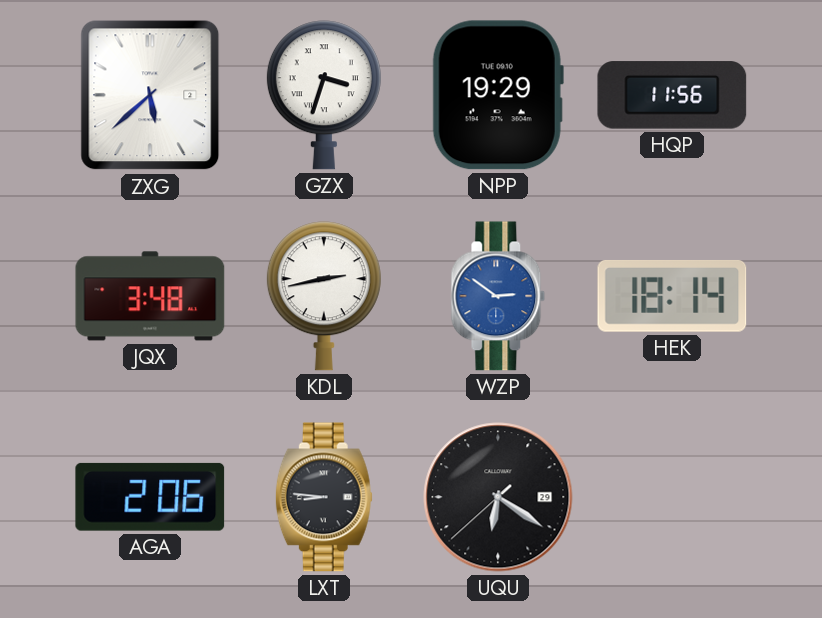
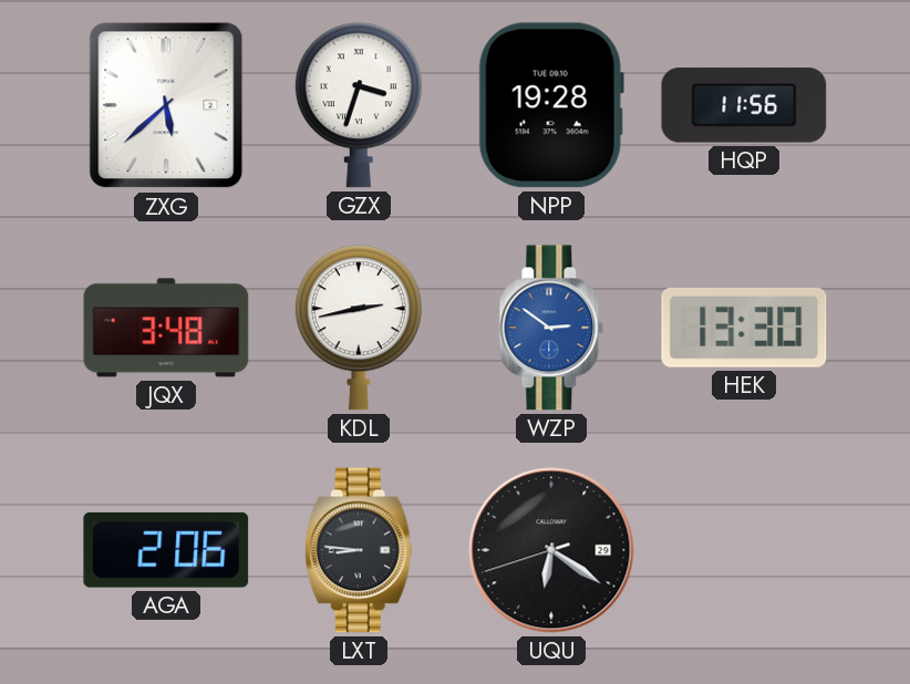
NPP: 19:29 -> 19:28
HEK: 18:14 -> 13:30
UQU: 6:20:38 -> 6:20:42
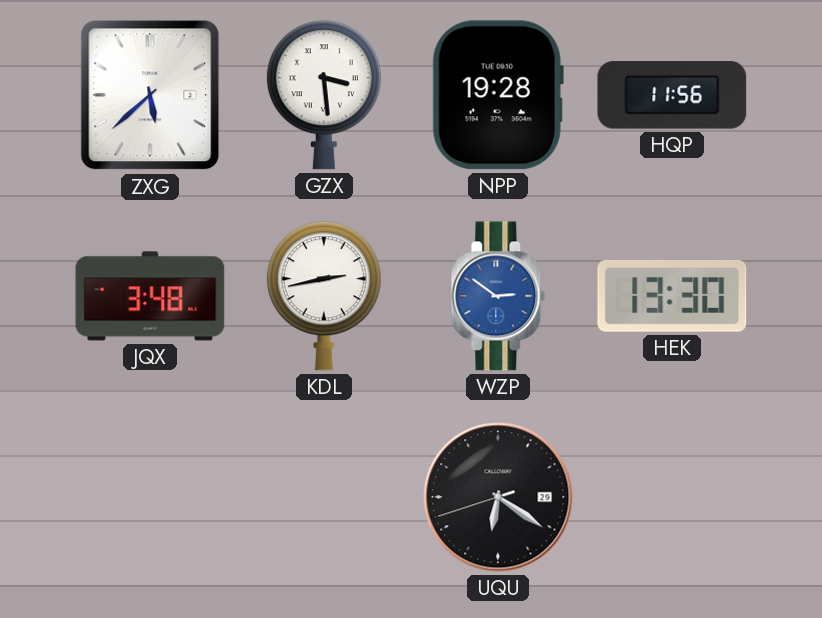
GZX: 3:33 -> 3:29
AGA: 2:06 -> none
LXT: 8:46 -> none
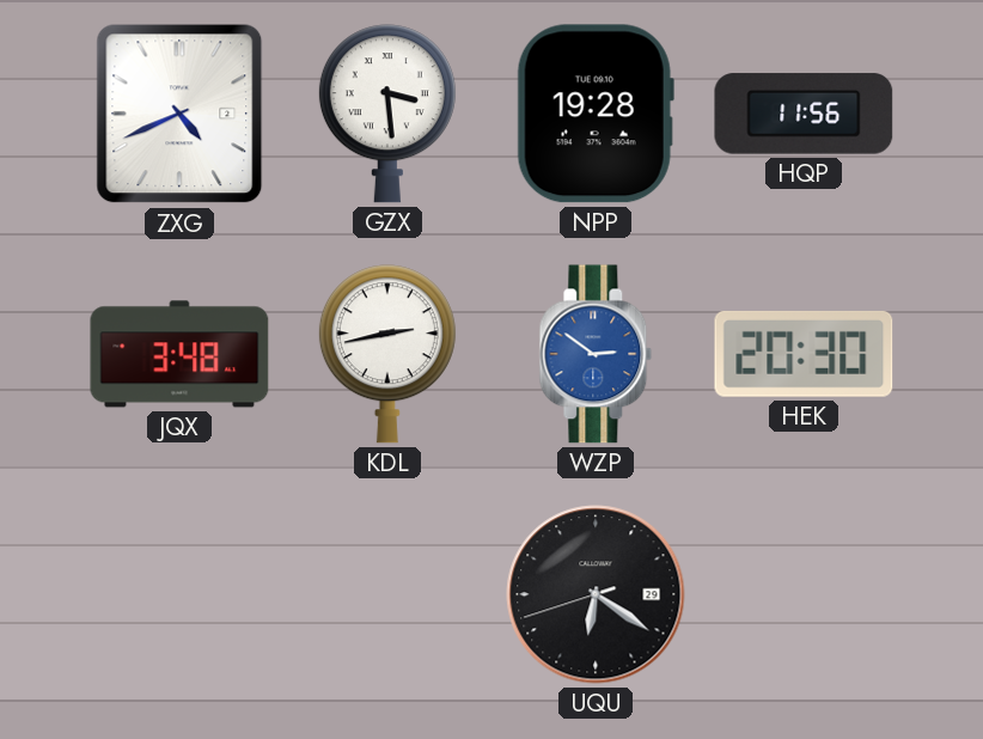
ZXG: 5:38 -> 4:41
HEK: 13:30 -> 20:30
